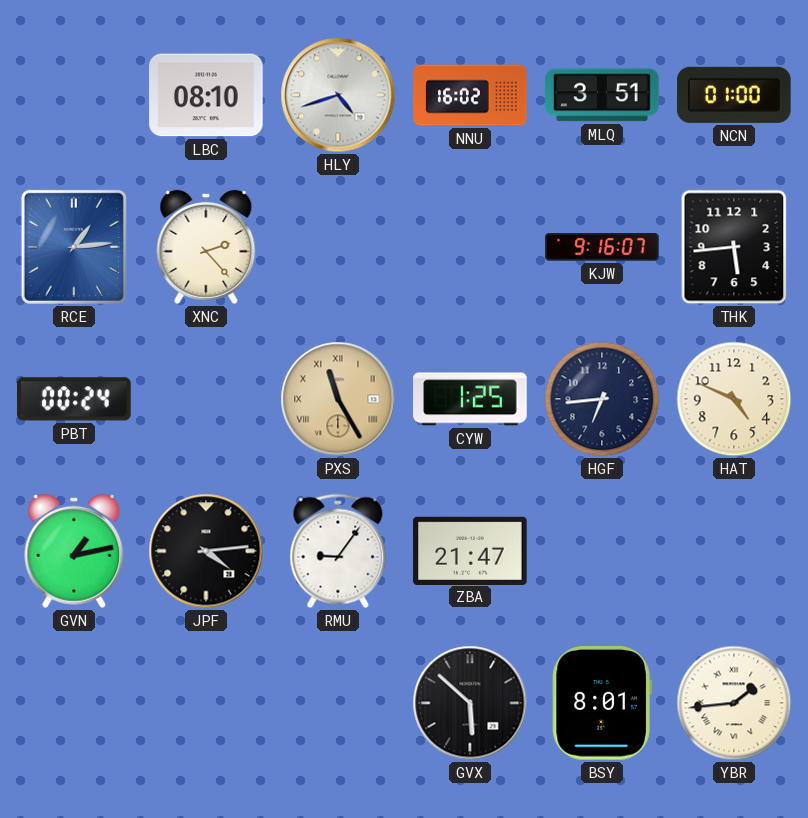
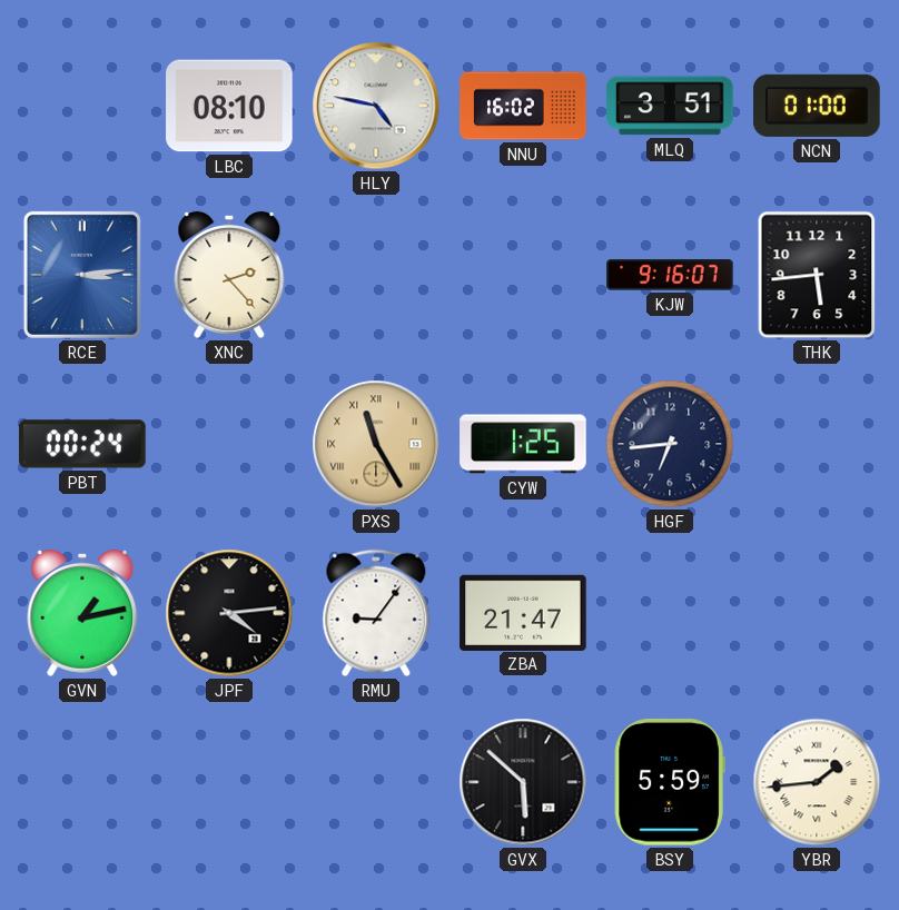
HLY: 4:42 -> 4:47
RCE: 1:14 -> 3:14
HAT: 4:49 -> none
BSY: 8:01 -> 5:59
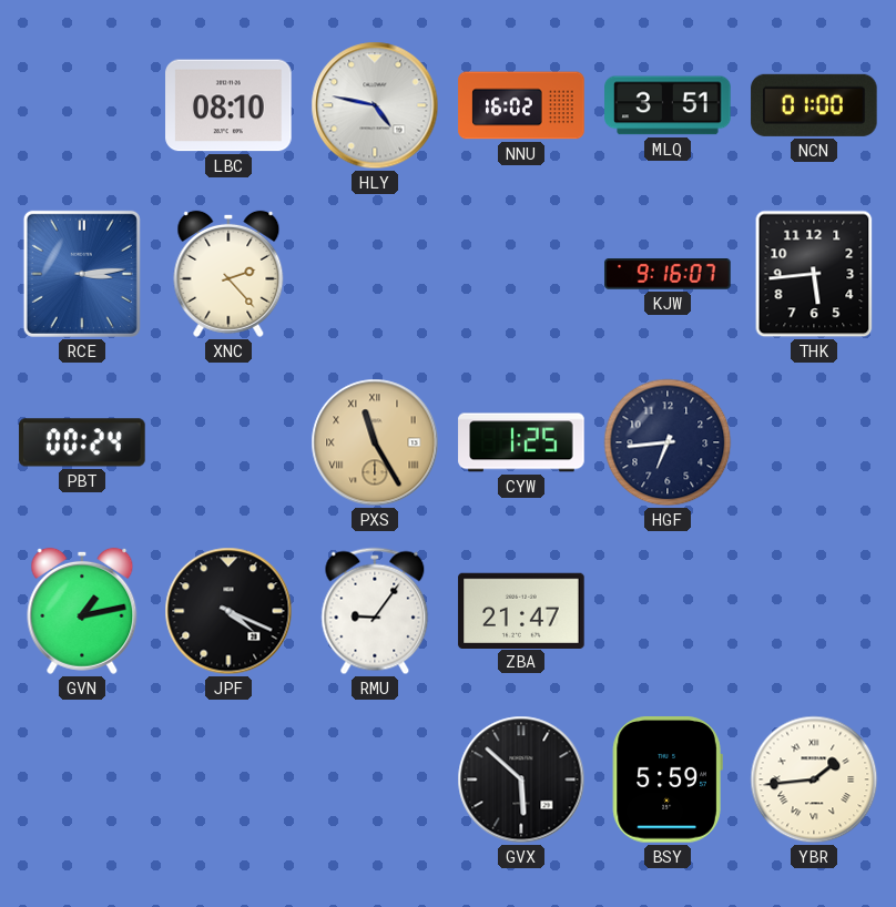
JPF: 4:14 -> 4:19
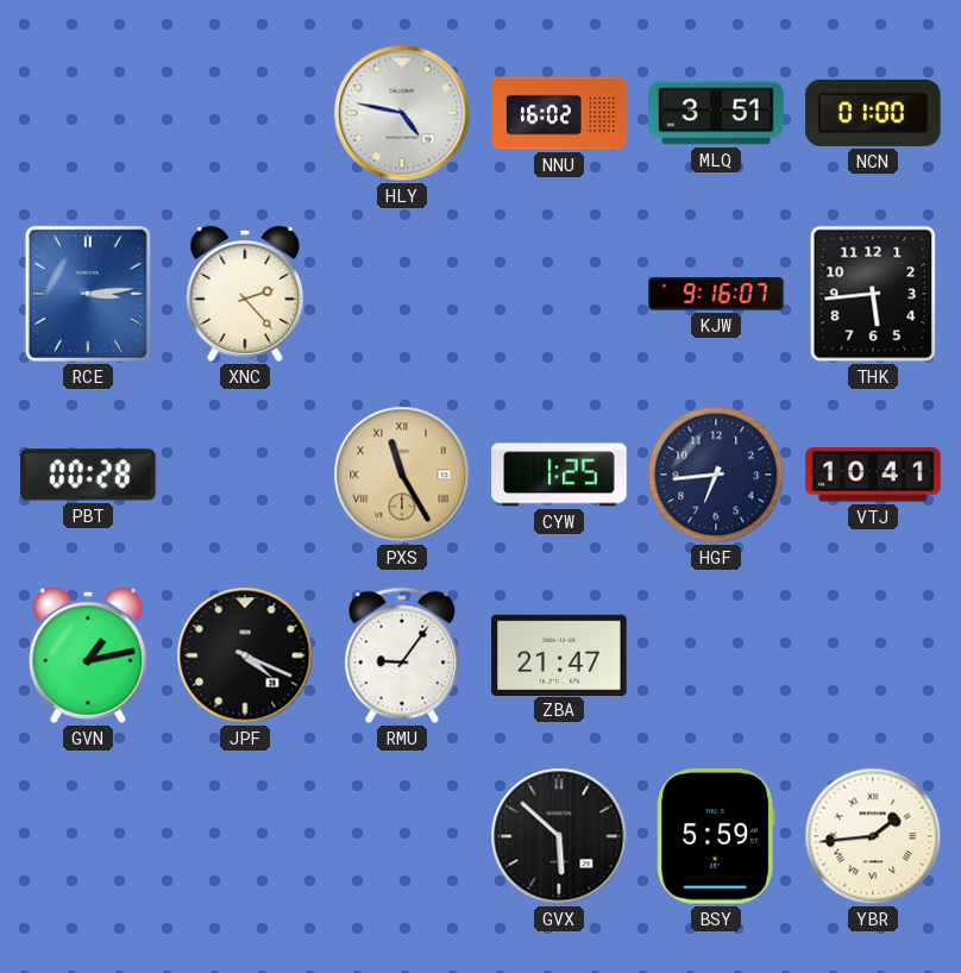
LBC: 08:10 -> none
PBT: 00:24 -> 00:28
VTJ: none -> 10:41
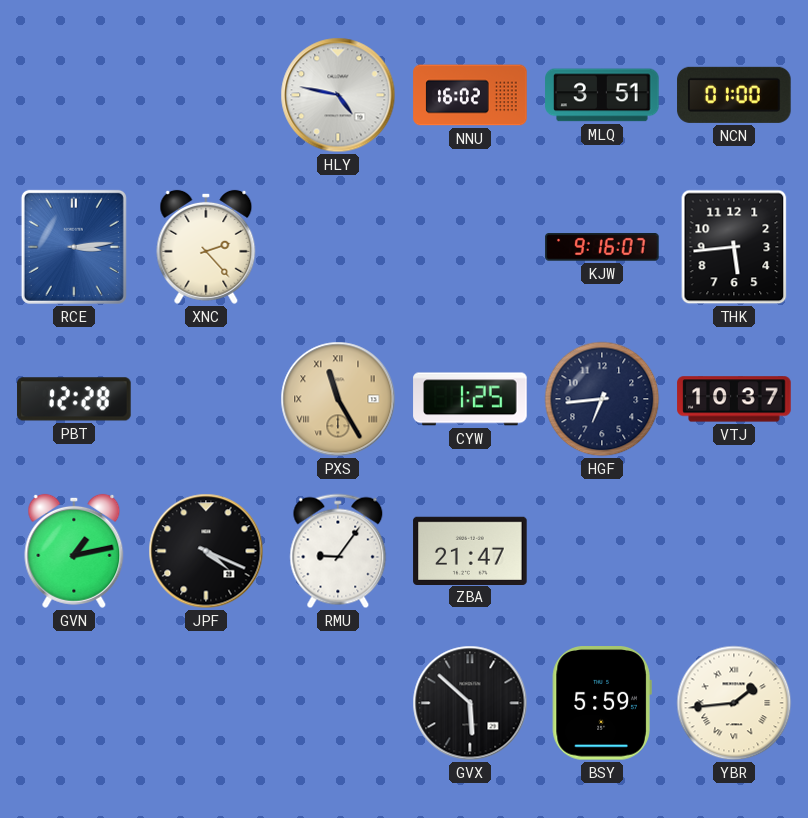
PBT: 00:28 -> 12:28
VTJ: 10:41 -> 10:37
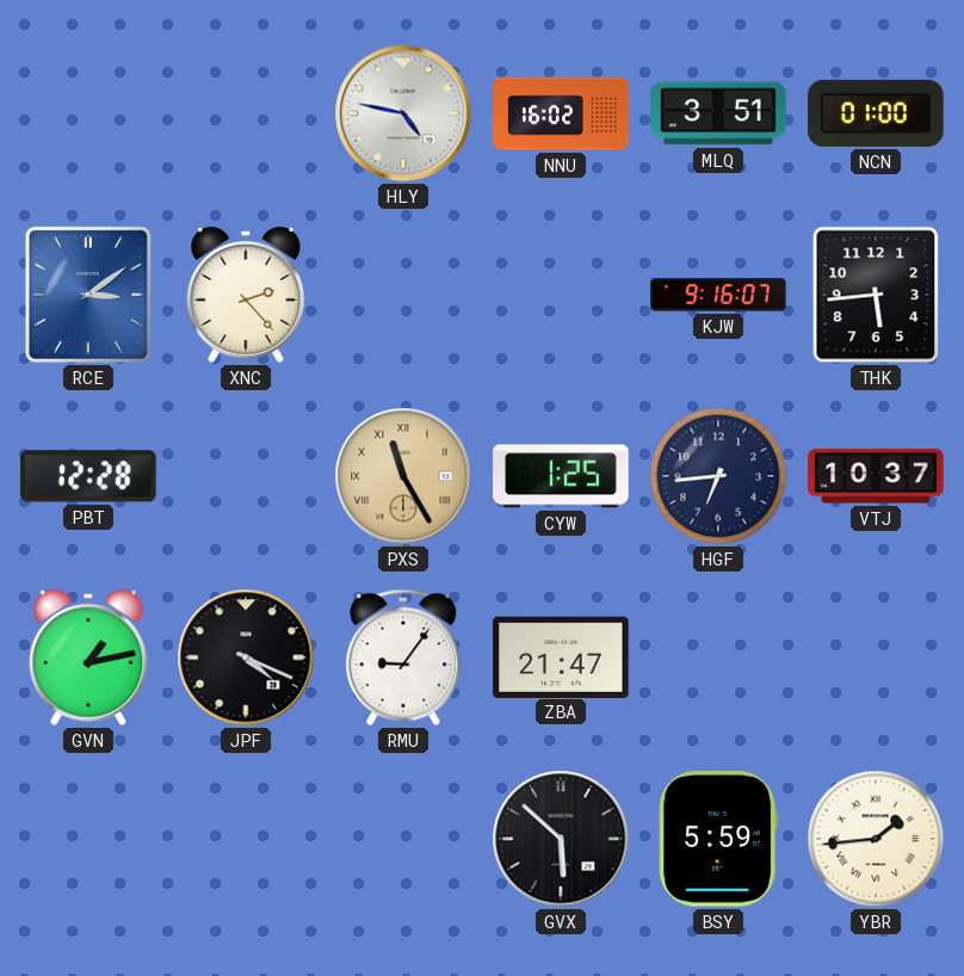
RCE: 3:14 -> 3:09
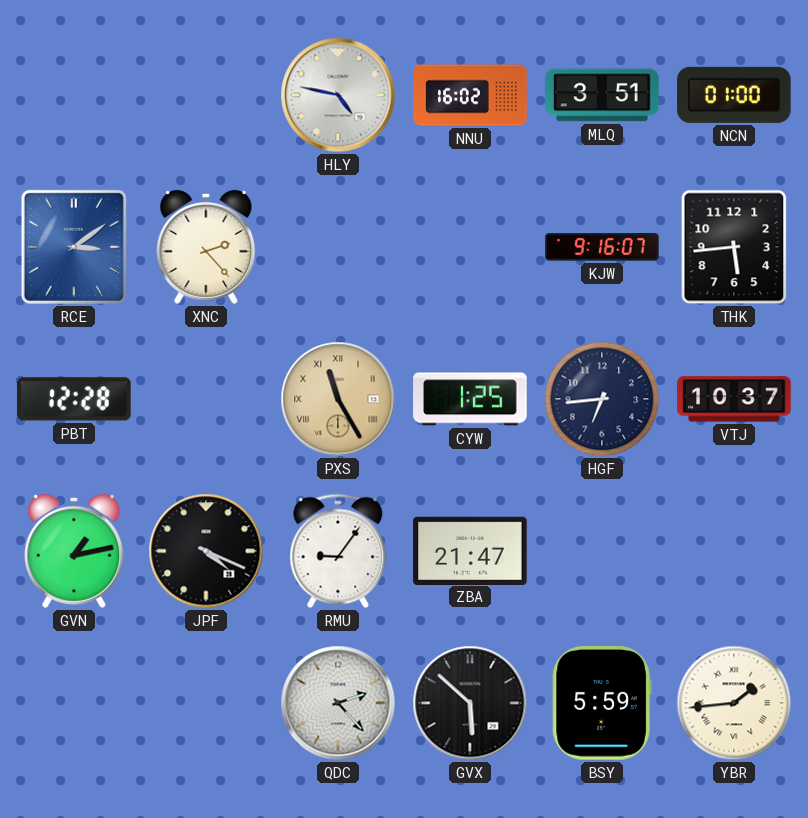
QDC: none -> 2:23
